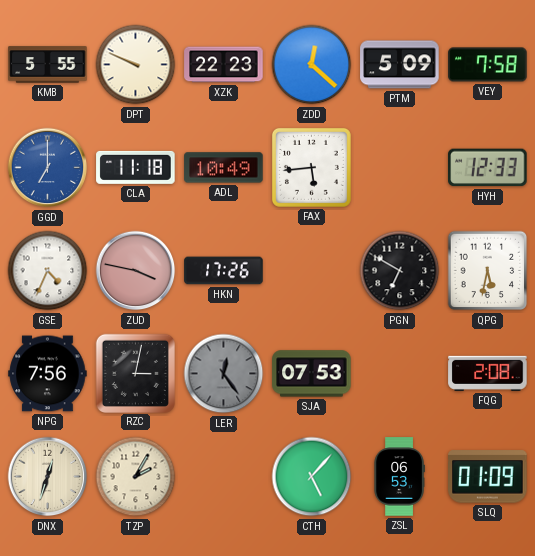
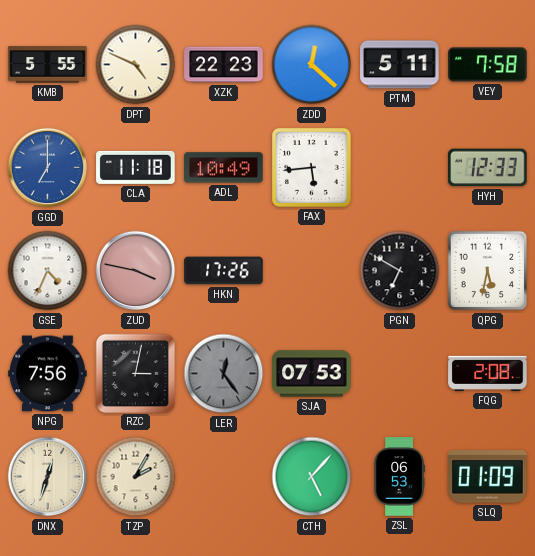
DPT: 9:49 -> 4:49
PTM: 5:09 -> 5:11
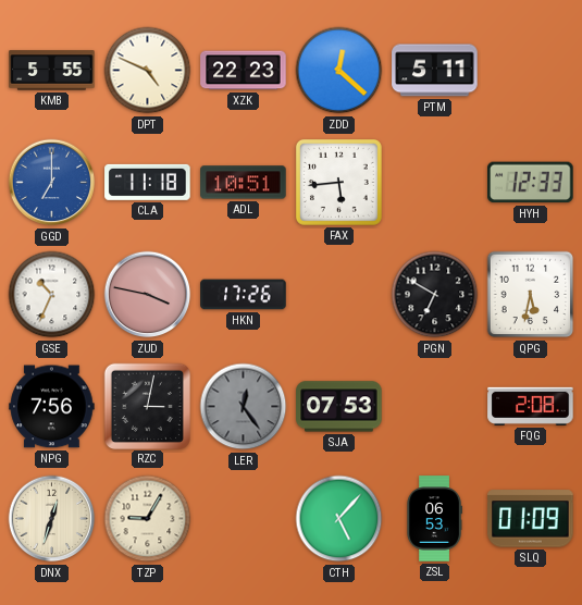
VEY: 7:58 -> none
ADL: 10:49 -> 10:51
GSE: 4:34 -> 10:34
TZP: 2:05 -> 9:05
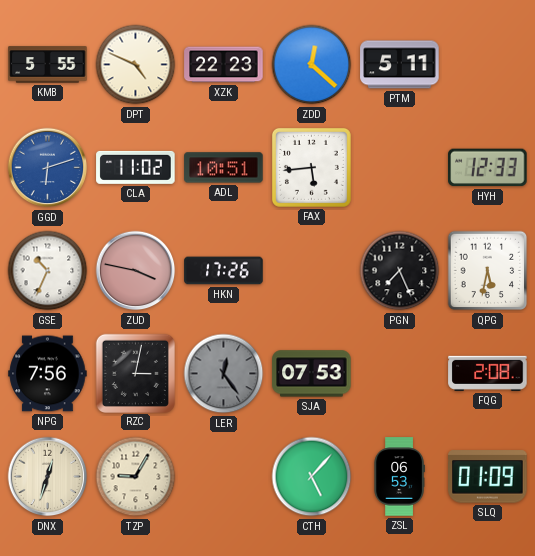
GGD: 7:00 -> 6:12
CLA: 11:18 -> 11:02
PGN: 6:50 -> 7:26
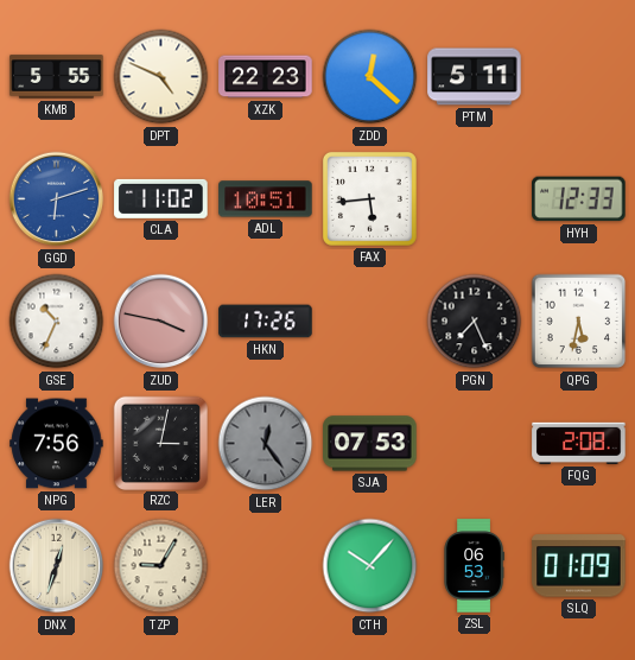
CTH: 5:07 -> 10:07
